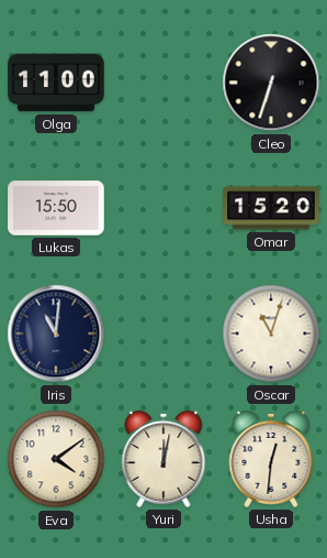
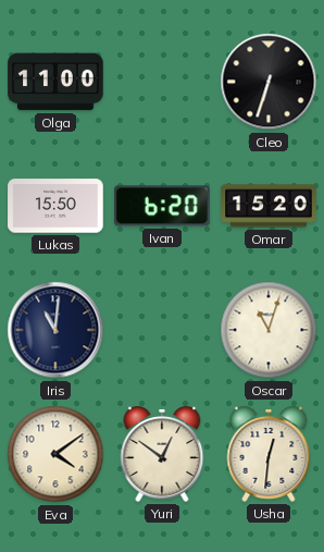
Ivan: none -> 6:20
Yuri: 12:02 -> 12:51
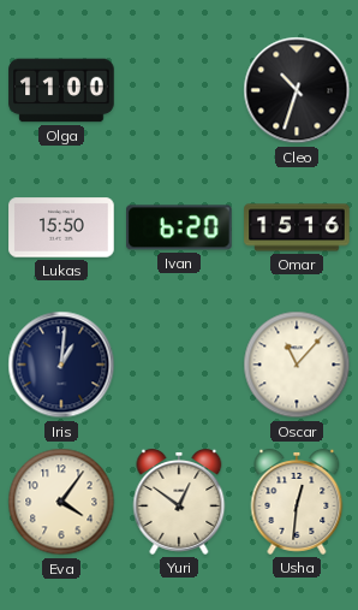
Cleo: 6:33 -> 10:33
Omar: 15:20 -> 15:16
Iris: 11:01 -> 1:01
Oscar: 11:03 -> 11:07
Eva: 4:09 -> 4:06
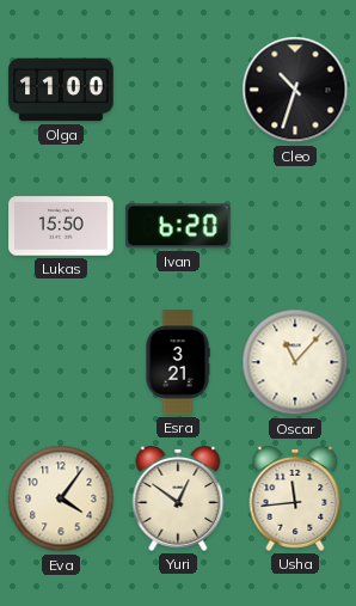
Omar: 15:16 -> none
Iris: 1:01 -> none
Esra: none -> 3:21
Usha: 12:31 -> 11:44
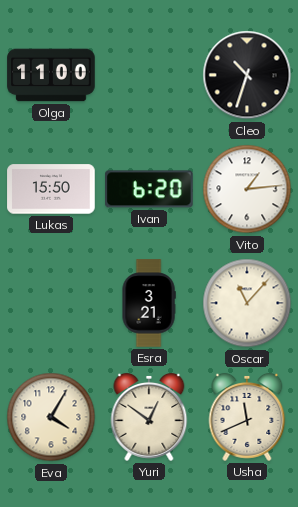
Vito: none -> 1:14
Eva: 4:06 -> 4:05
Usha: 11:44 -> 11:41
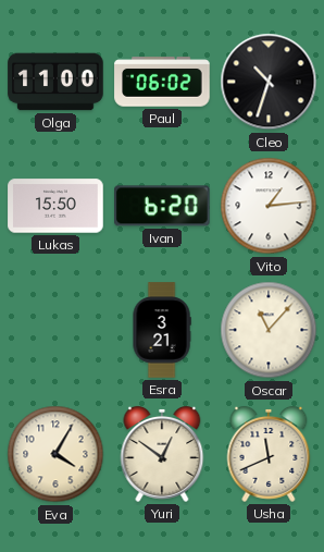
Paul: none -> 06:02
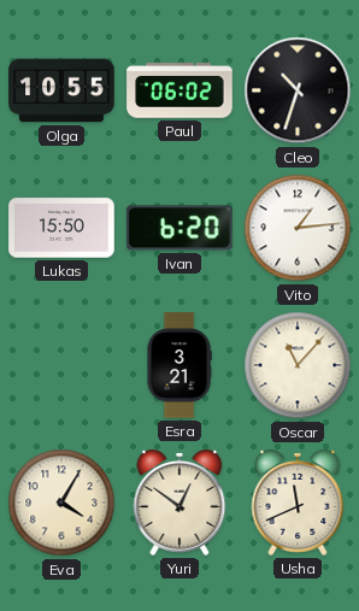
Olga: 11:00 -> 10:55
